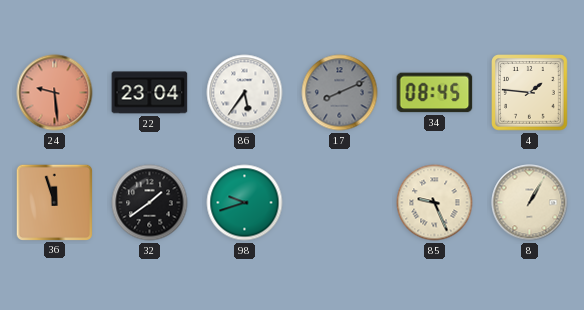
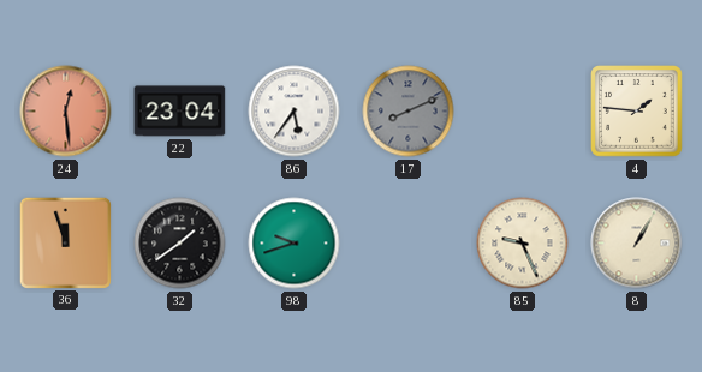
24: 9:29 -> 12:29
34: 08:45 -> none
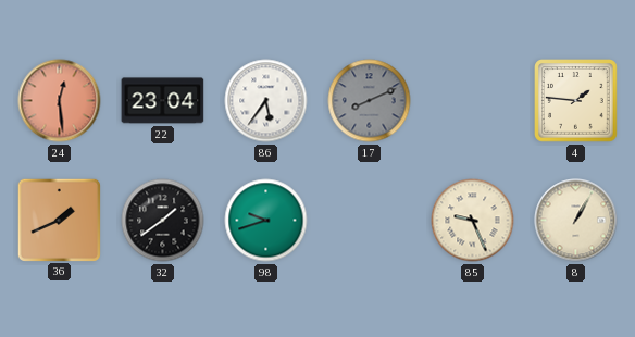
36: 11:57 -> 1:41
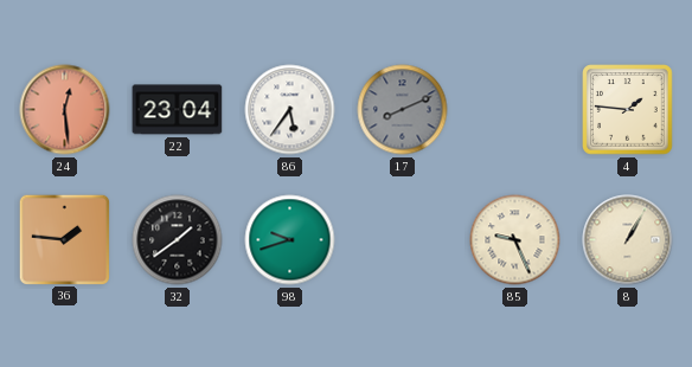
36: 1:41 -> 1:46
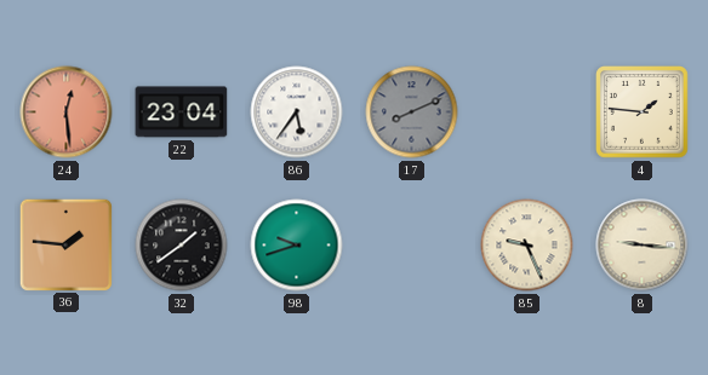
8: 1:05 -> 9:16
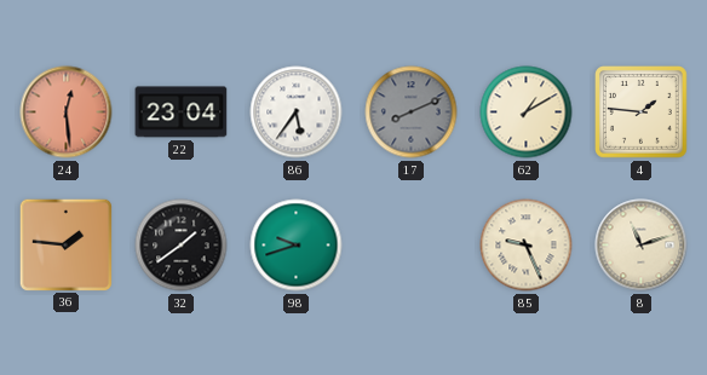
62: none -> 1:10
8: 9:16 -> 11:12
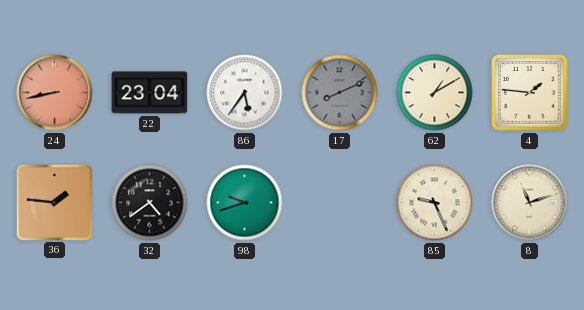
24: 12:29 -> 8:43
32: 1:39 -> 4:39
